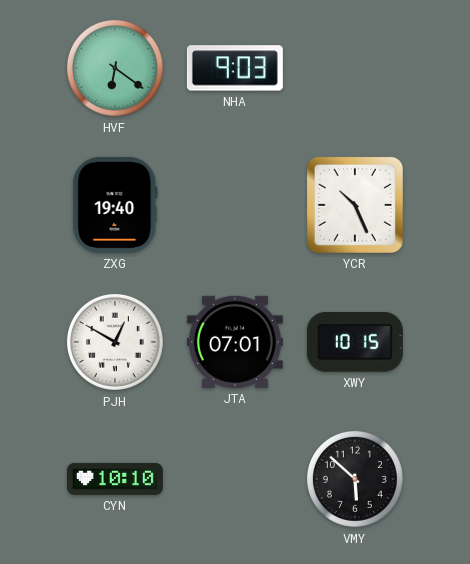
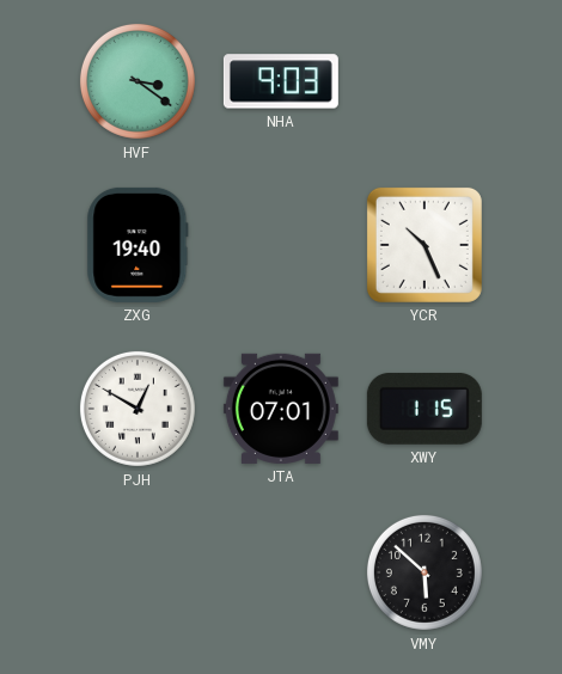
HVF: 6:21 -> 3:21
XWY: 10:15 -> 1:15
CYN: 10:10 -> none
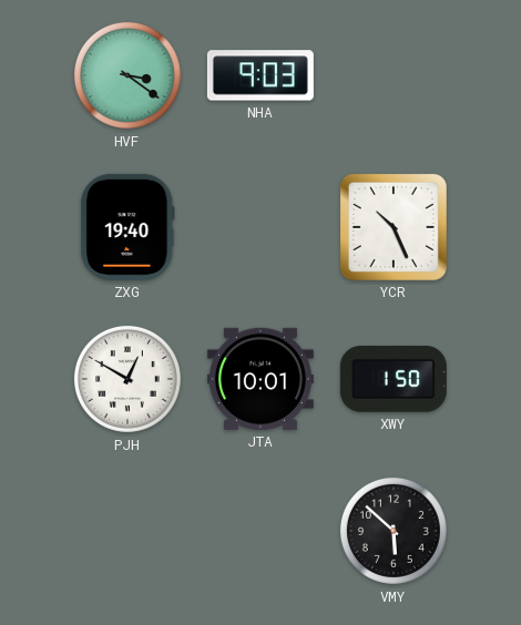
JTA: 07:01 -> 10:01
XWY: 1:15 -> 1:50
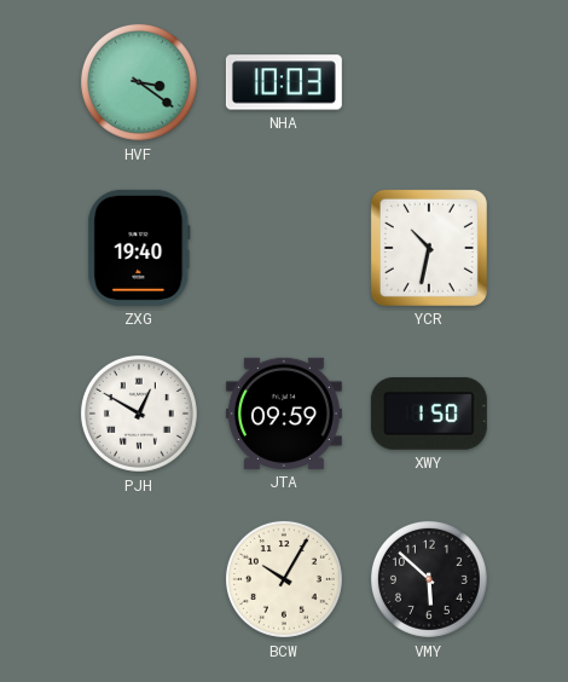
NHA: 9:03 -> 10:03
YCR: 10:26 -> 10:32
JTA: 10:01 -> 09:59
BCW: none -> 10:05
